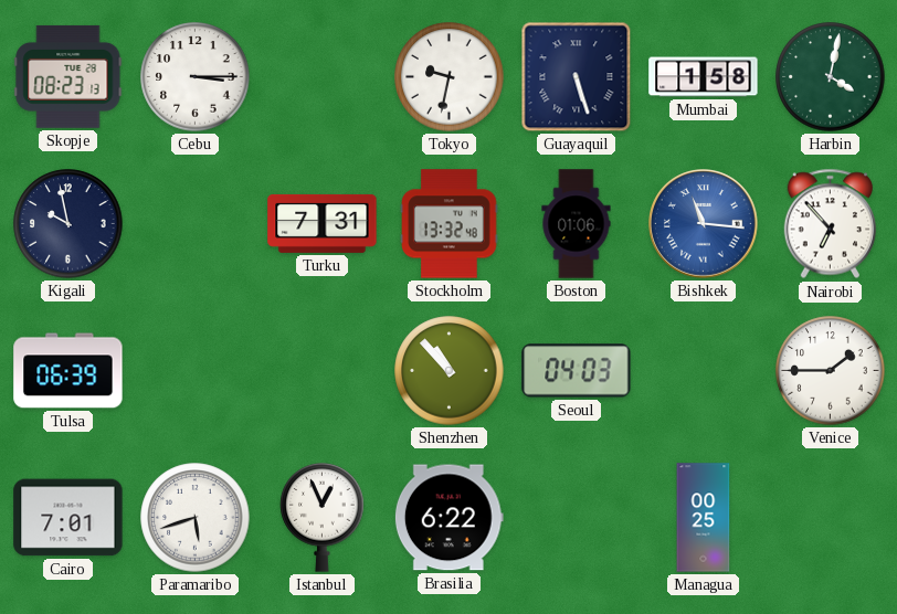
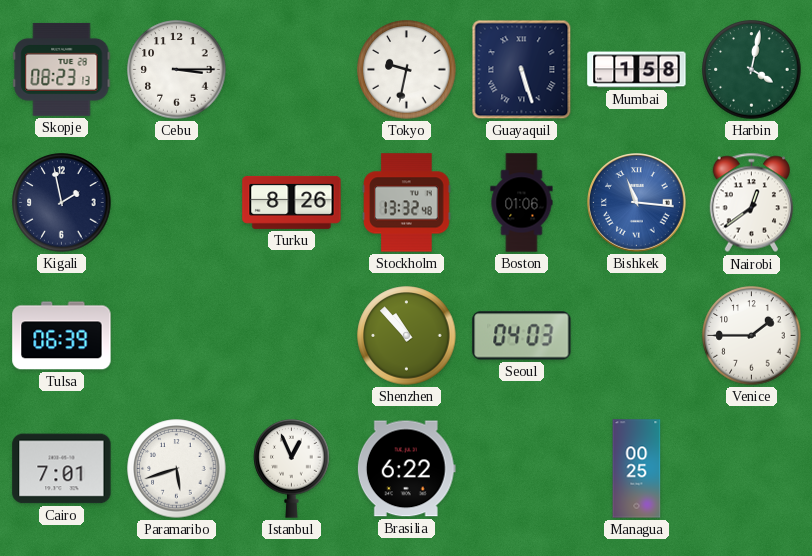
Kigali: 9:58 -> 1:58
Turku: 7:31 -> 8:26
Nairobi: 6:53 -> 12:39
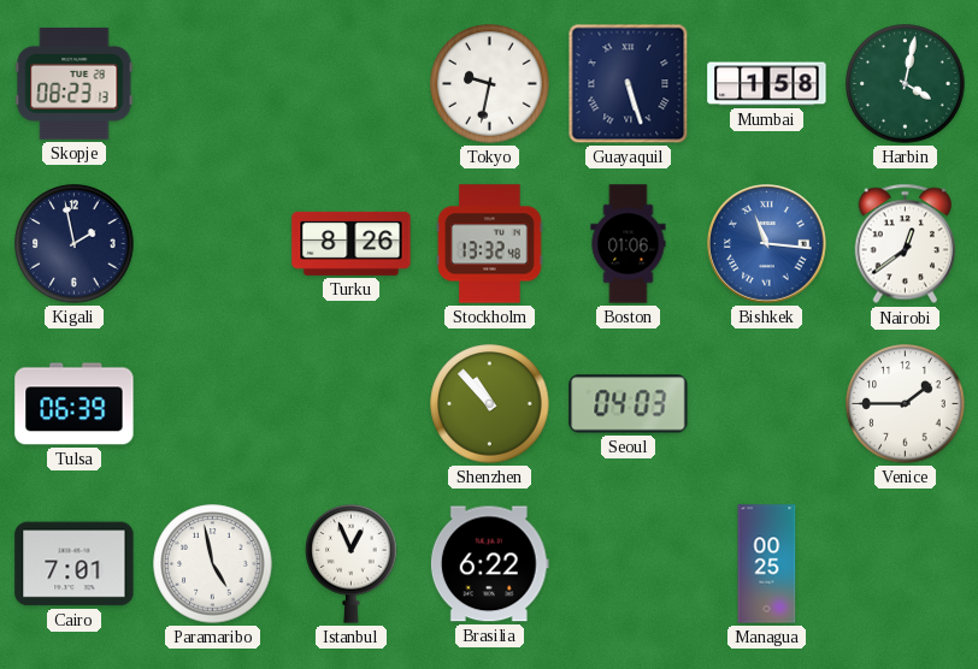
Cebu: 3:15 -> none
Paramaribo: 5:42 -> 4:58
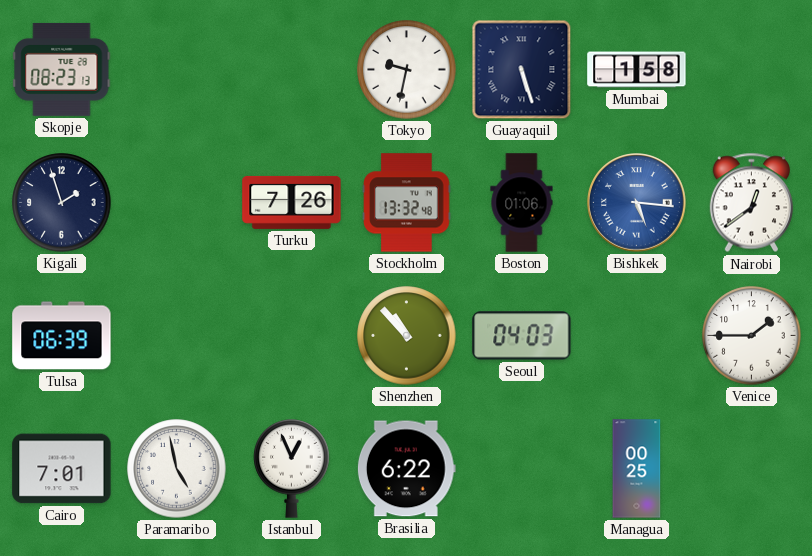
Harbin: 4:02 -> none
Kigali: 1:58 -> 1:57
Turku: 8:26 -> 7:26
Bishkek: 11:16 -> 5:16
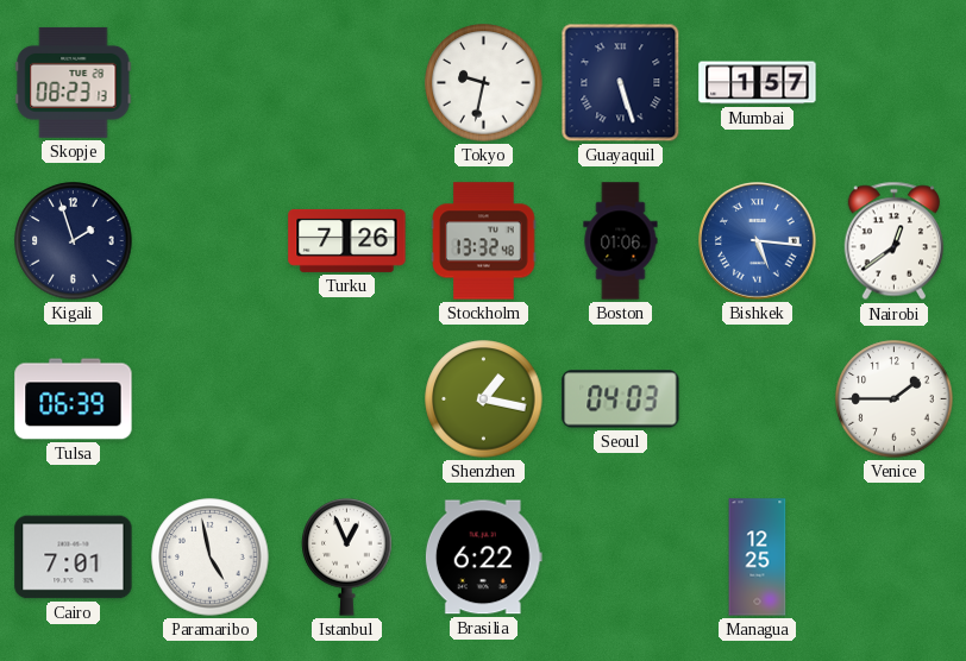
Mumbai: 1:58 -> 1:57
Shenzhen: 10:53 -> 1:17
Managua: 00:25 -> 12:25
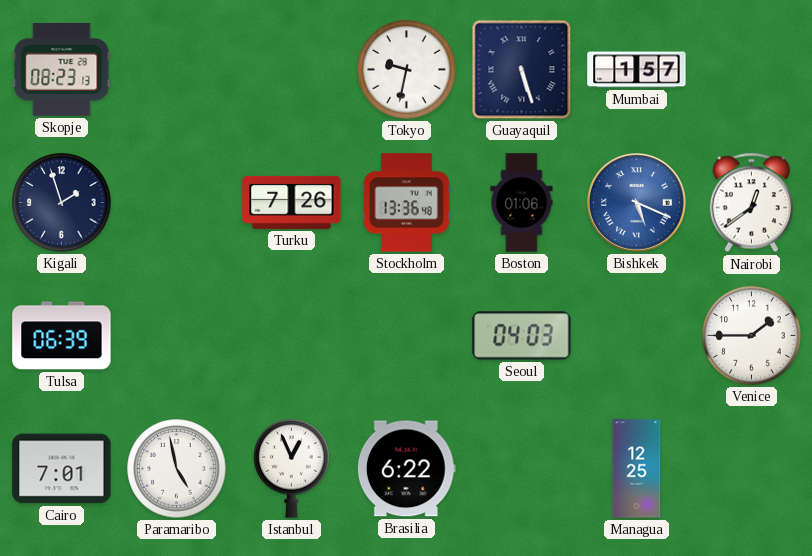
Stockholm: 13:32 -> 13:36
Bishkek: 5:16 -> 5:19
Shenzhen: 1:17 -> none
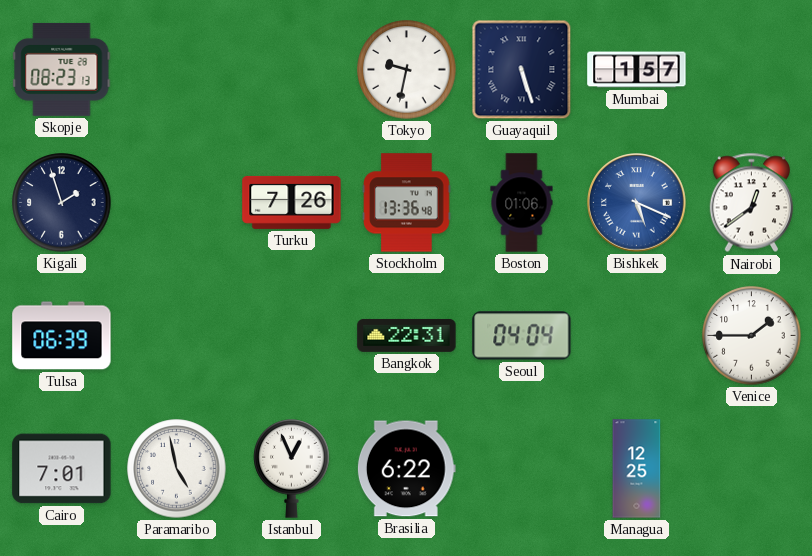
Bangkok: none -> 22:31
Seoul: 04:03 -> 04:04
